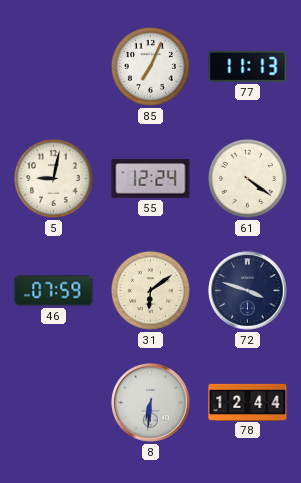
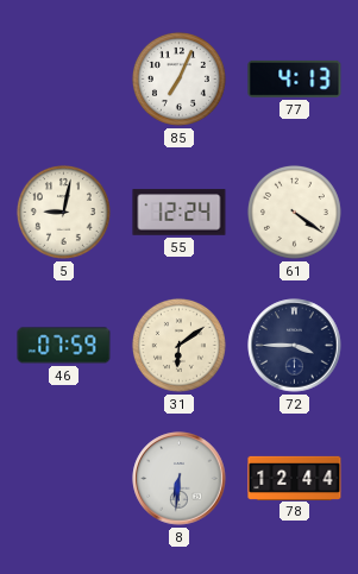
77: 11:13 -> 4:13
72: 3:48 -> 3:45
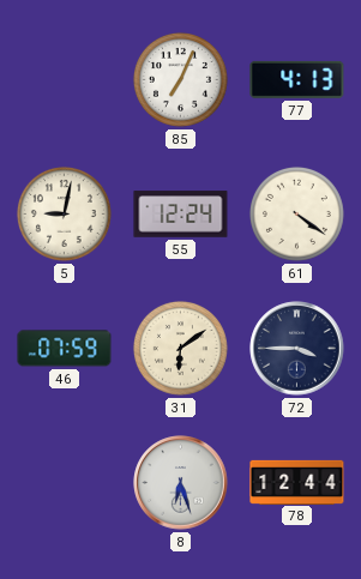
8: 6:31 -> 6:27
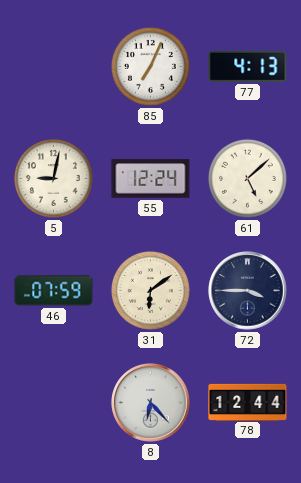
61: 4:21 -> 5:08
8: 6:27 -> 6:23
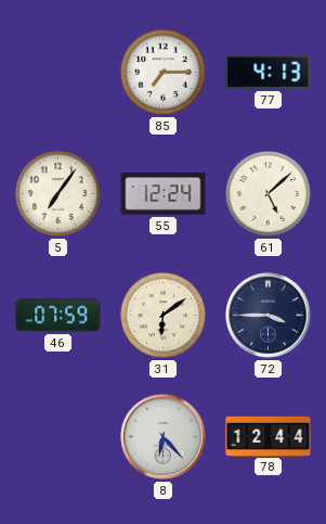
85: 7:04 -> 7:15
5: 9:02 -> 7:06
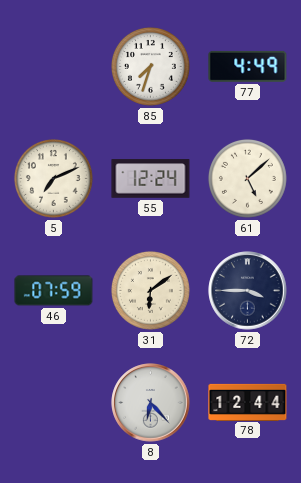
85: 7:15 -> 7:33
77: 4:13 -> 4:49
5: 7:06 -> 7:11
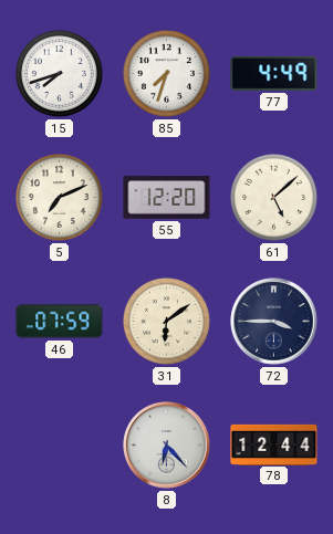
15: none -> 7:42
55: 12:24 -> 12:20
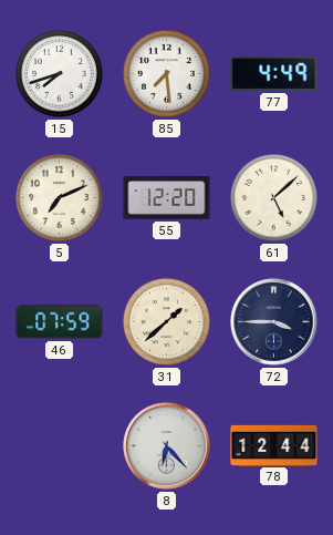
85: 7:33 -> 7:29
31: 6:09 -> 1:38
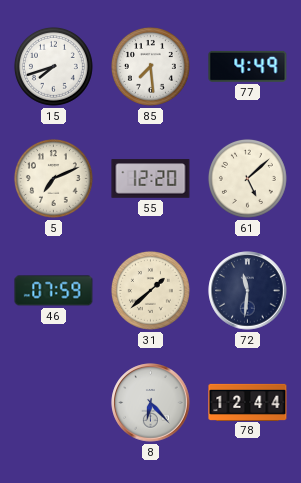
72: 3:45 -> 11:31
